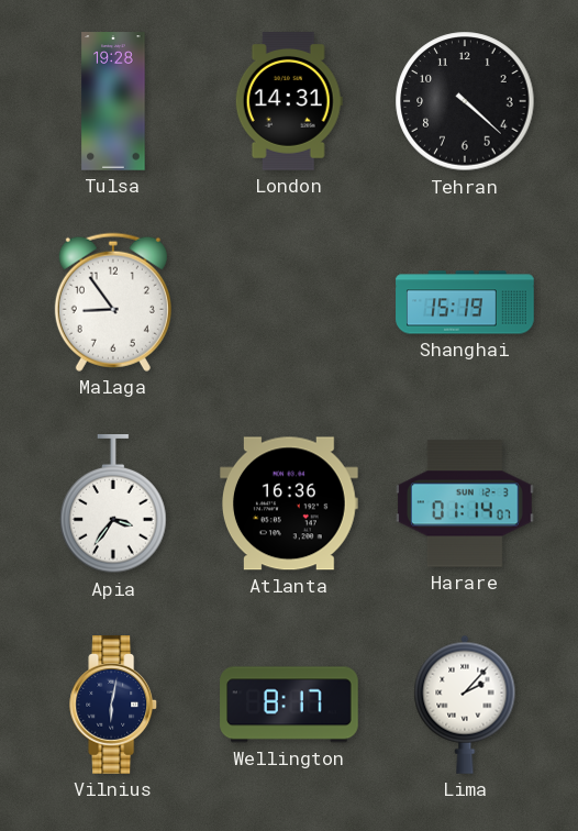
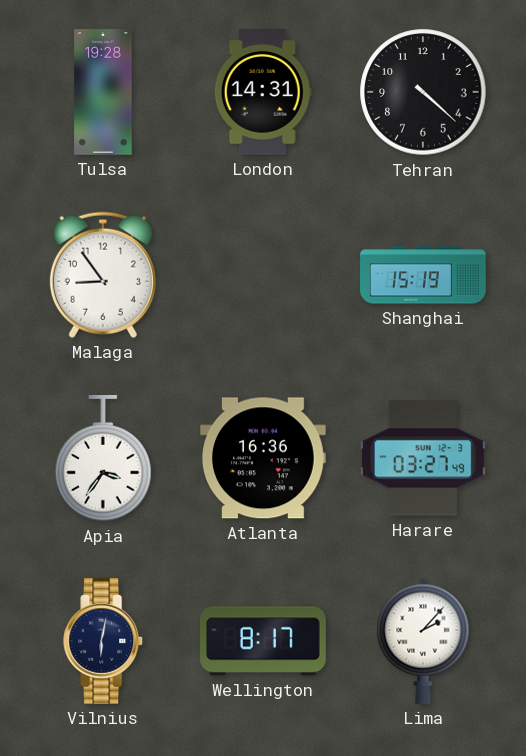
Harare: 01:14 -> 03:27
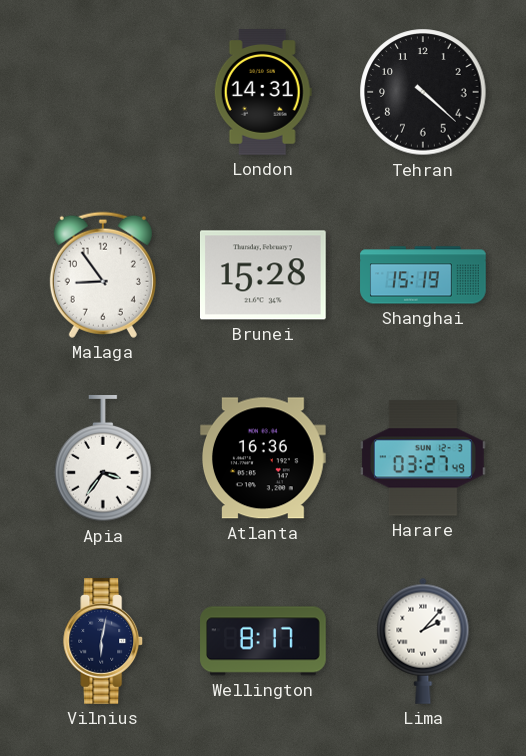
Tulsa: 19:28 -> none
Brunei: none -> 15:28
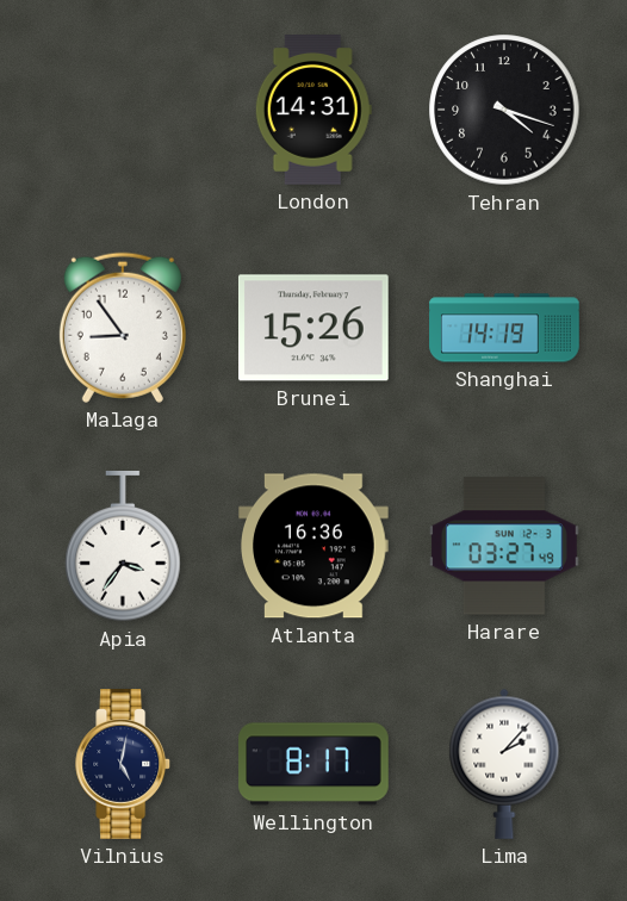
Tehran: 4:22 -> 4:18
Brunei: 15:28 -> 15:26
Shanghai: 15:19 -> 14:19
Vilnius: 6:02 -> 5:02
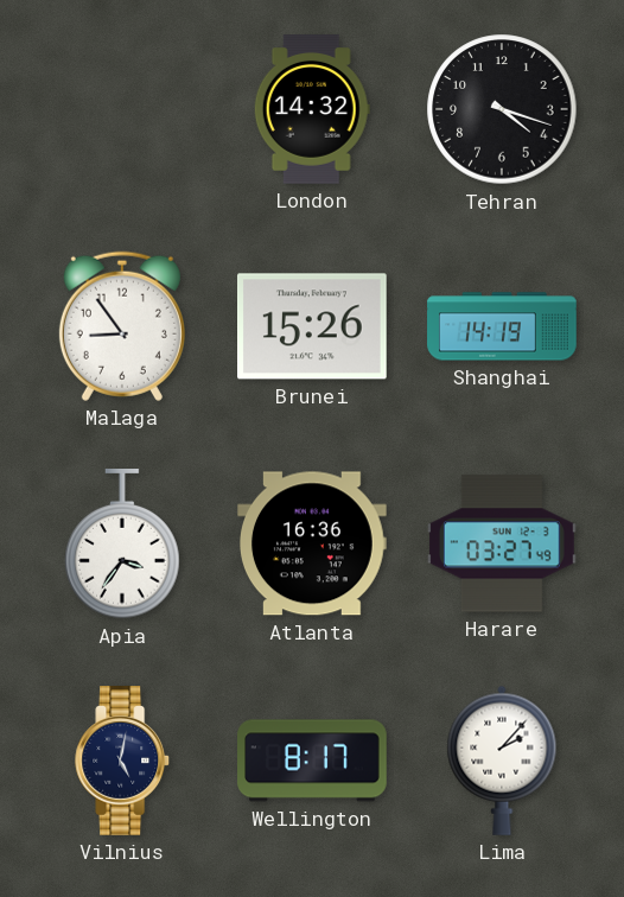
London: 14:31 -> 14:32
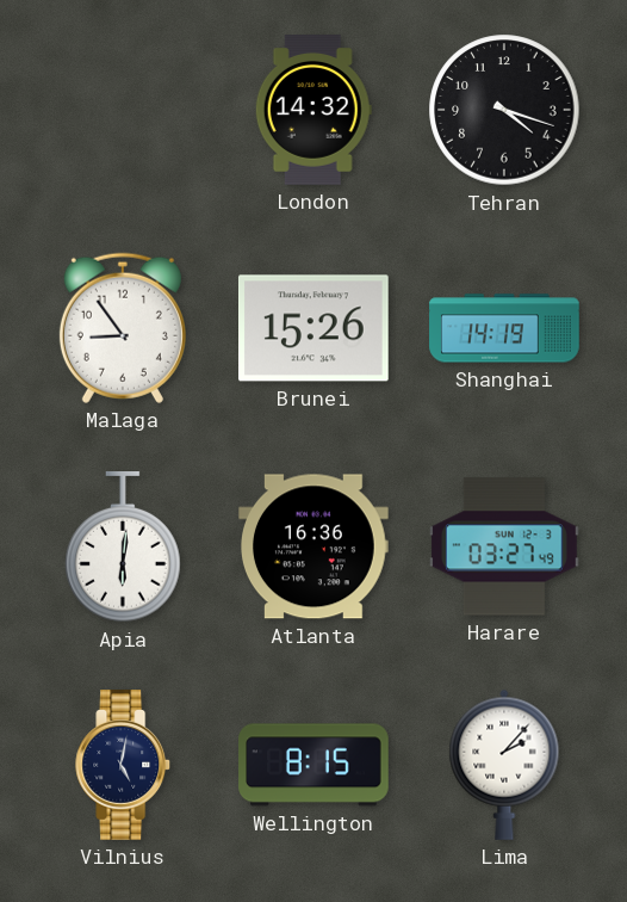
Apia: 3:36 -> 6:01
Wellington: 8:17 -> 8:15
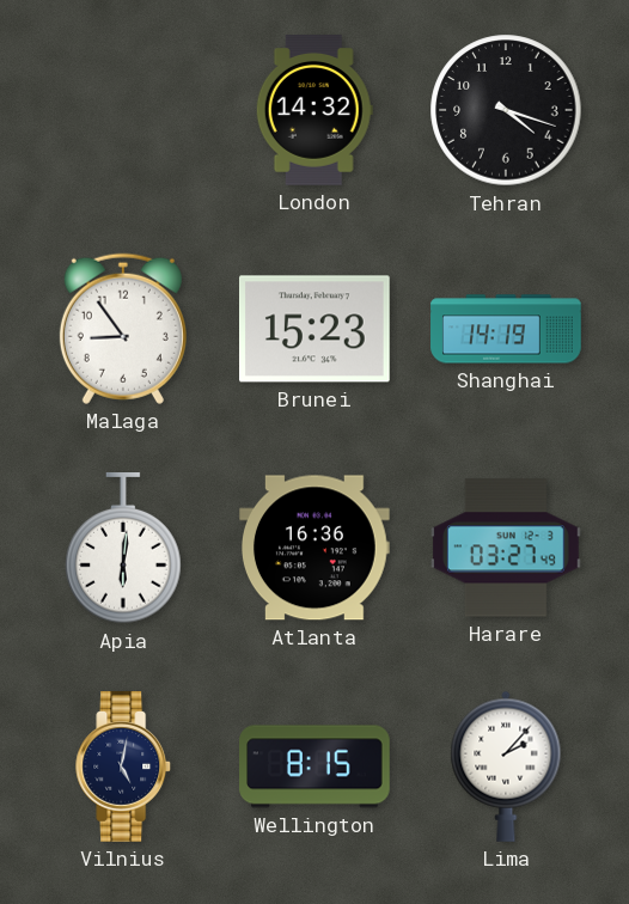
Brunei: 15:26 -> 15:23
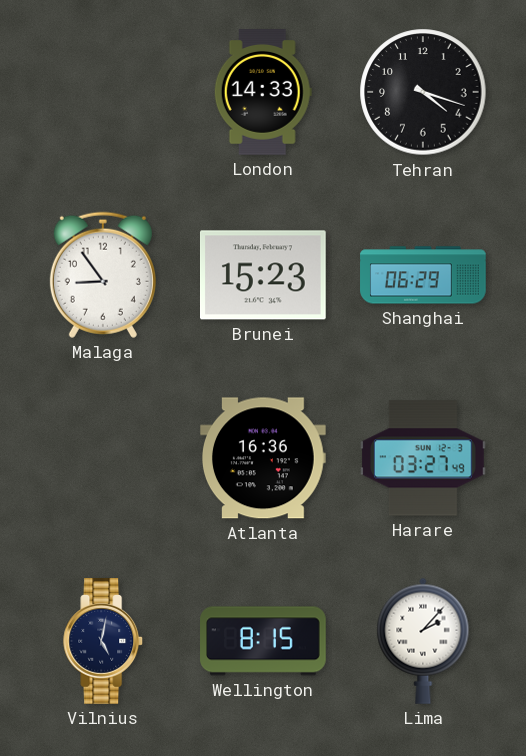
London: 14:32 -> 14:33
Shanghai: 14:19 -> 06:29
Apia: 6:01 -> none
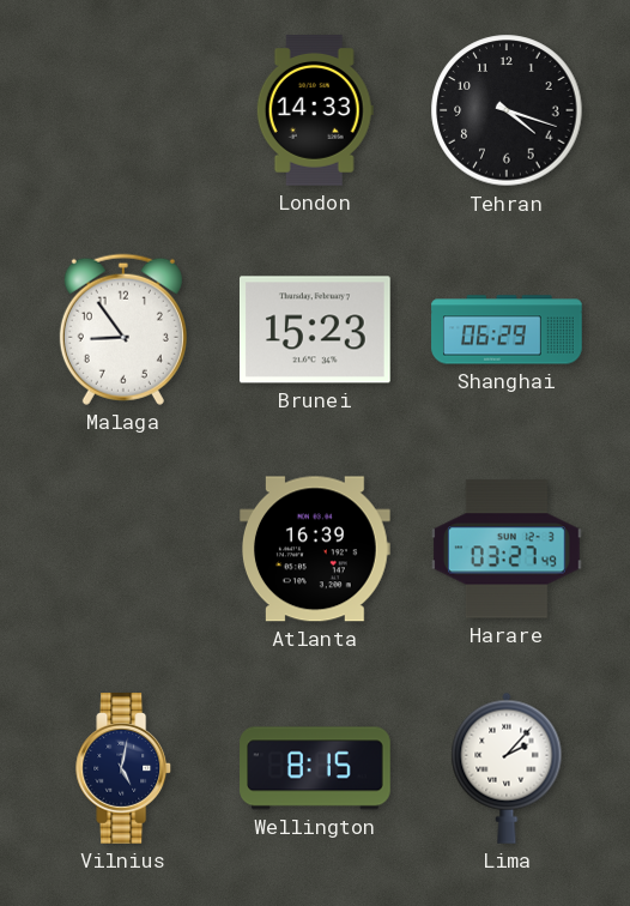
Atlanta: 16:36 -> 16:39
